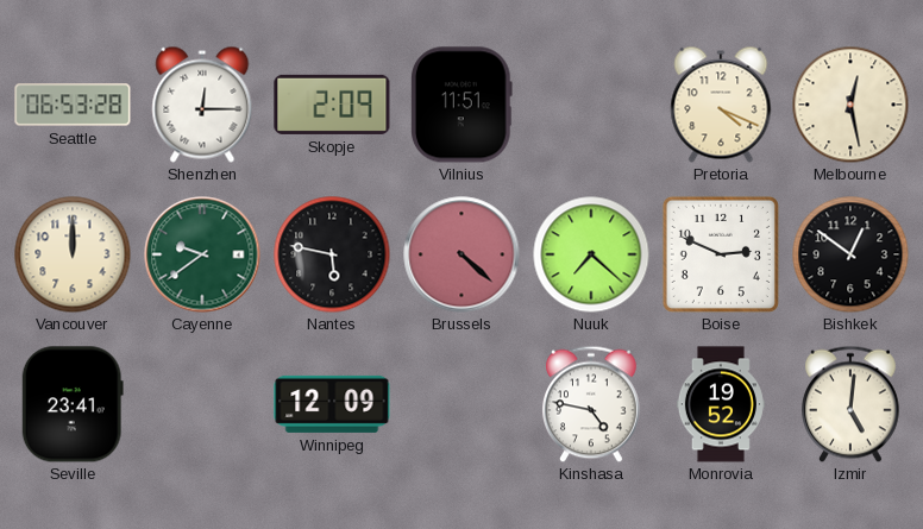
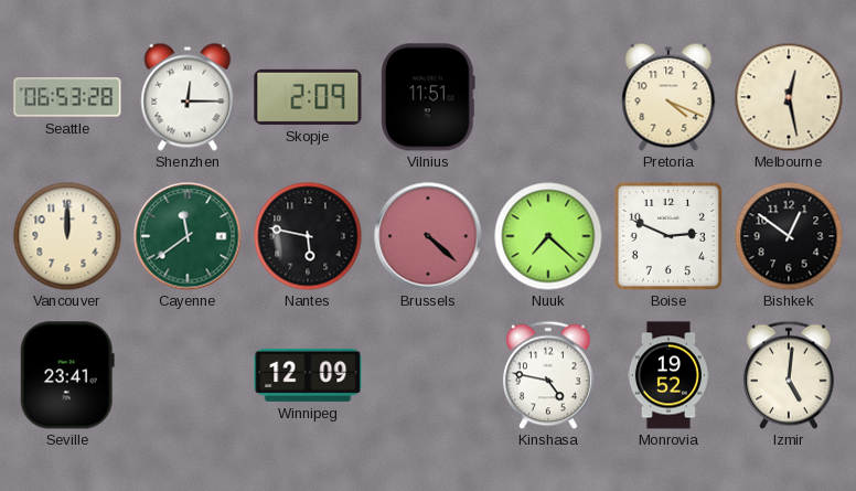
Cayenne: 9:39 -> 11:39
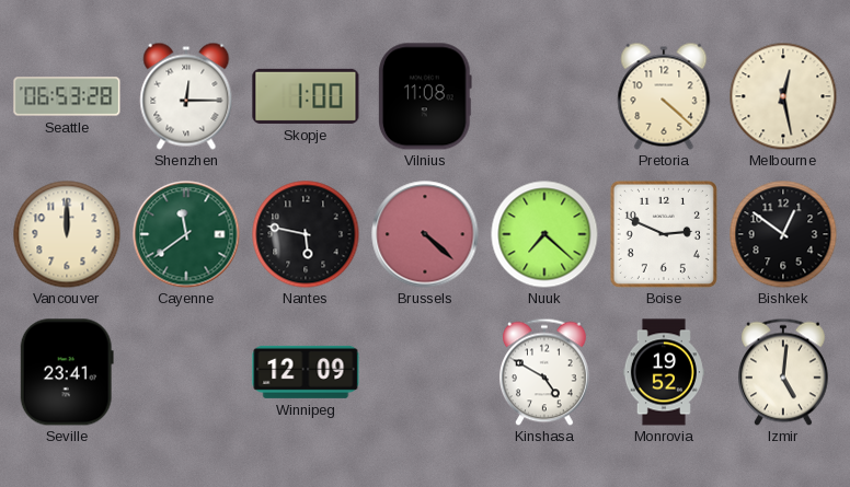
Skopje: 2:09 -> 1:00
Vilnius: 11:51 -> 11:08
Pretoria: 4:19 -> 4:22
Kinshasa: 4:47 -> 4:50
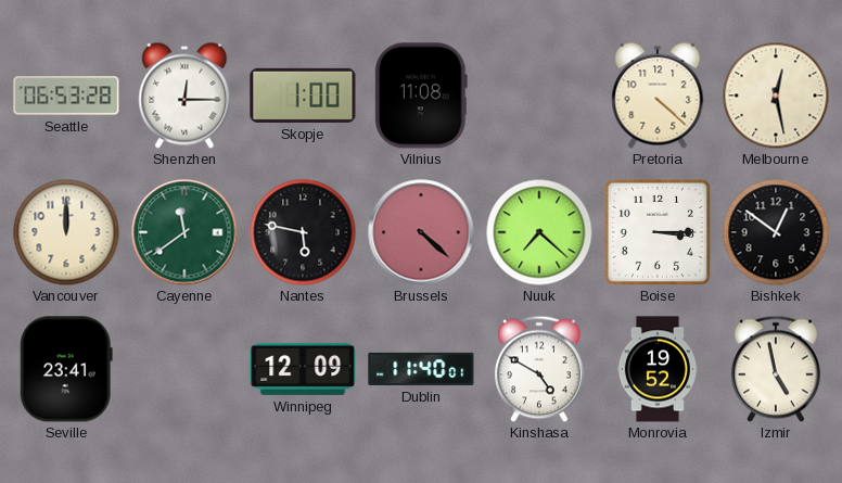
Boise: 2:49 -> 3:15
Dublin: none -> 11:40
Izmir: 5:01 -> 4:58
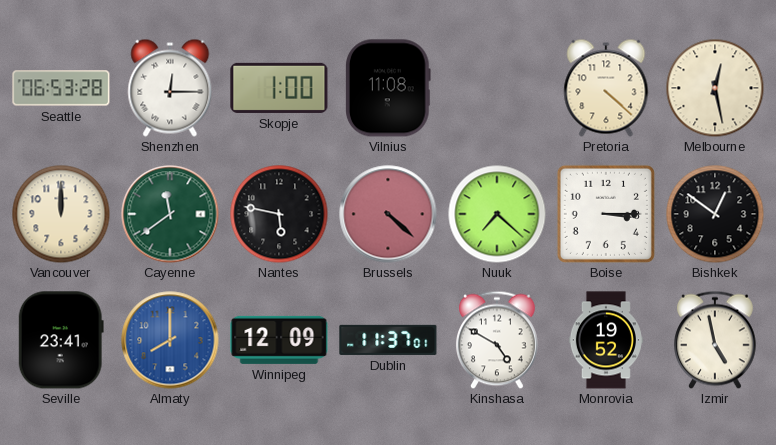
Almaty: none -> 8:00
Dublin: 11:40 -> 11:37
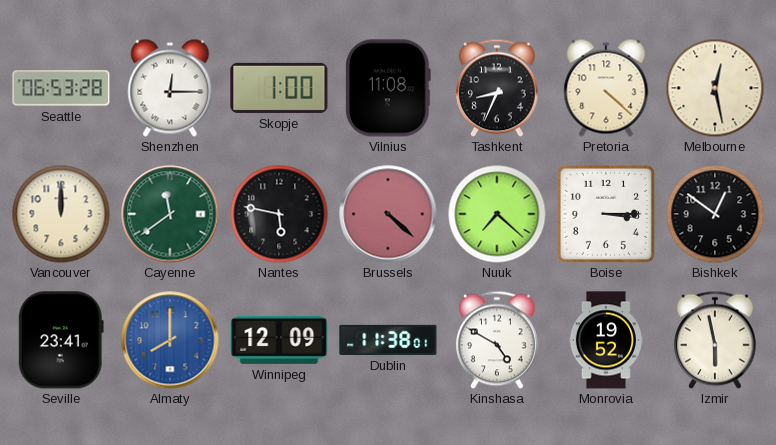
Tashkent: none -> 8:34
Dublin: 11:37 -> 11:38
Izmir: 4:58 -> 5:58
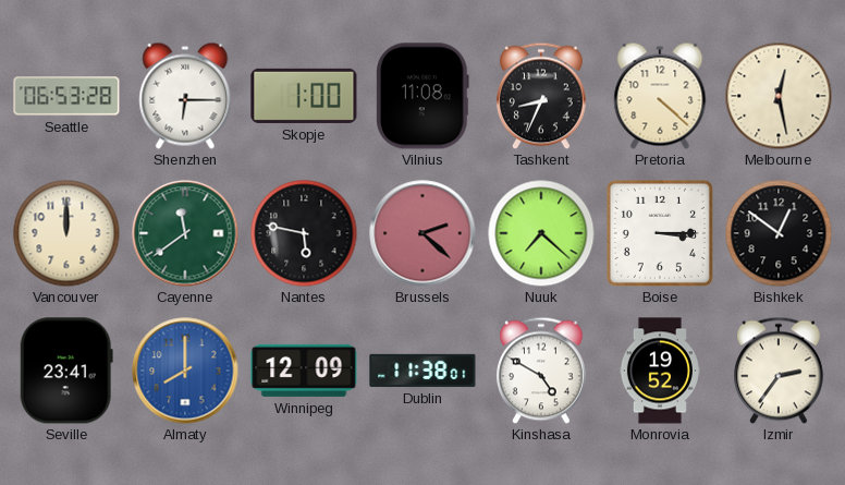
Shenzhen: 12:15 -> 6:15
Brussels: 4:22 -> 2:22
Izmir: 5:58 -> 2:36
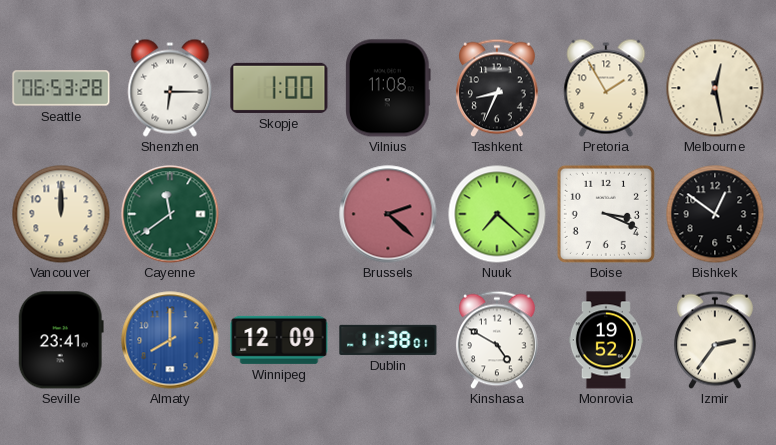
Pretoria: 4:22 -> 1:55
Nantes: 5:47 -> none
Boise: 3:15 -> 3:19
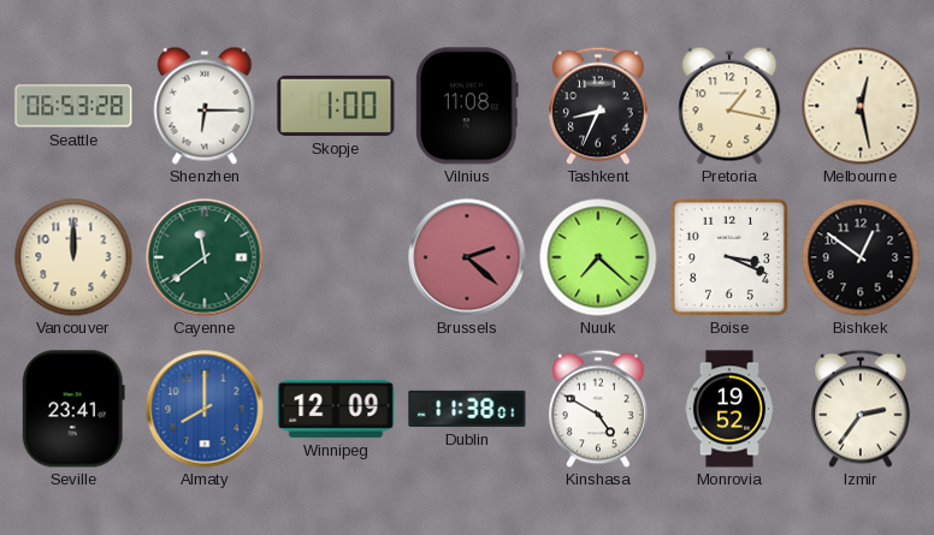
Pretoria: 1:55 -> 1:17
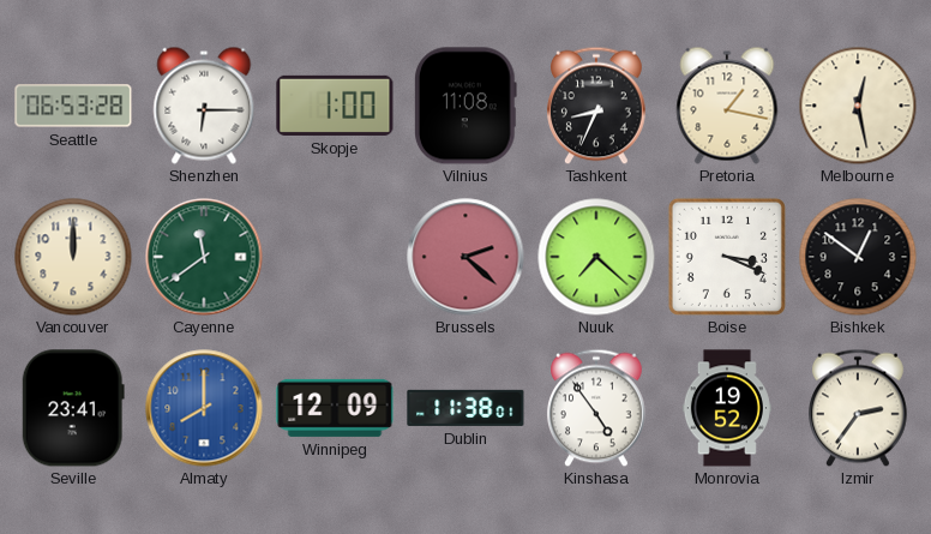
Kinshasa: 4:50 -> 4:54
